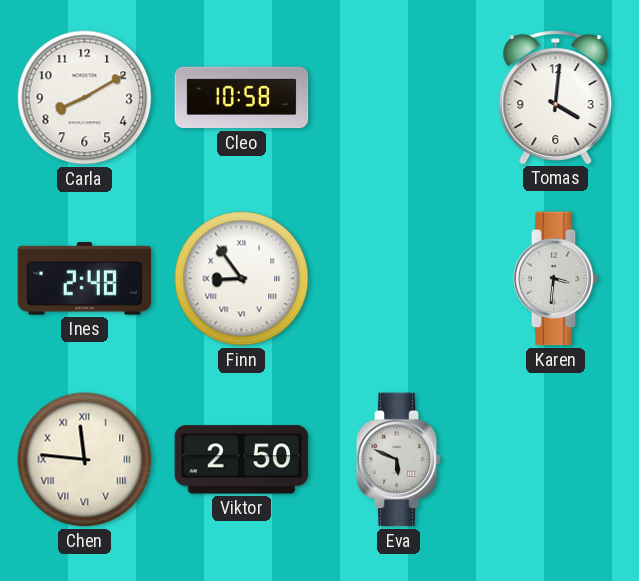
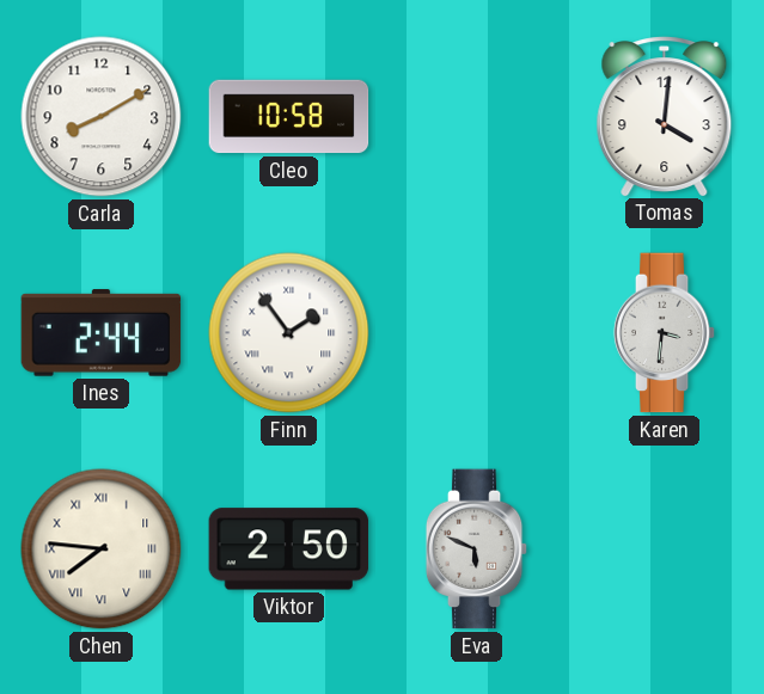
Ines: 2:48 -> 2:44
Finn: 8:54 -> 1:54
Chen: 11:46 -> 7:46
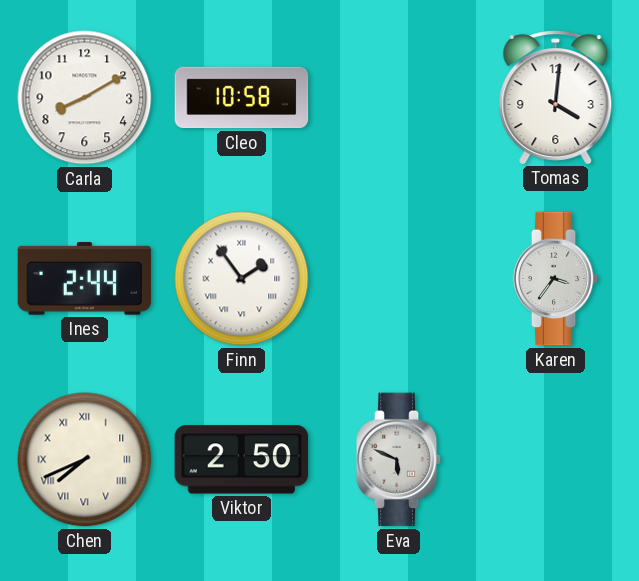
Karen: 3:31 -> 3:36
Chen: 7:46 -> 7:41
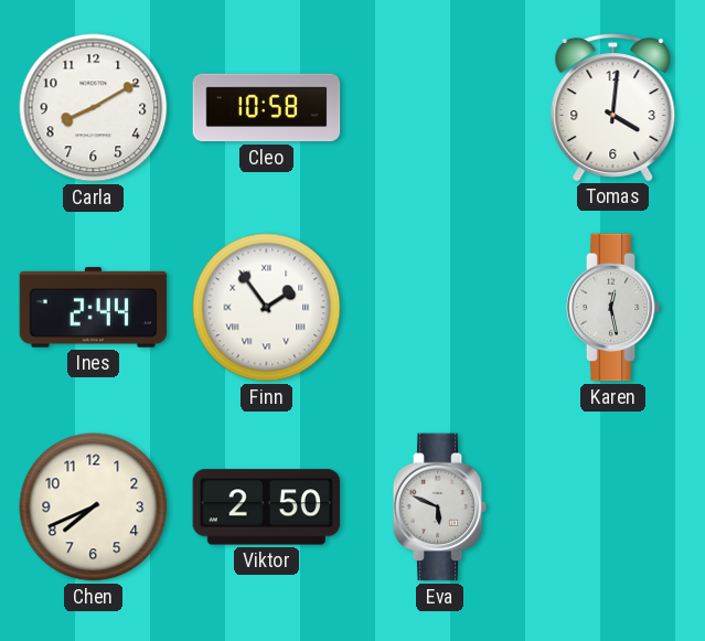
Karen: 3:36 -> 12:28
Chen numerals: Roman -> Arabic
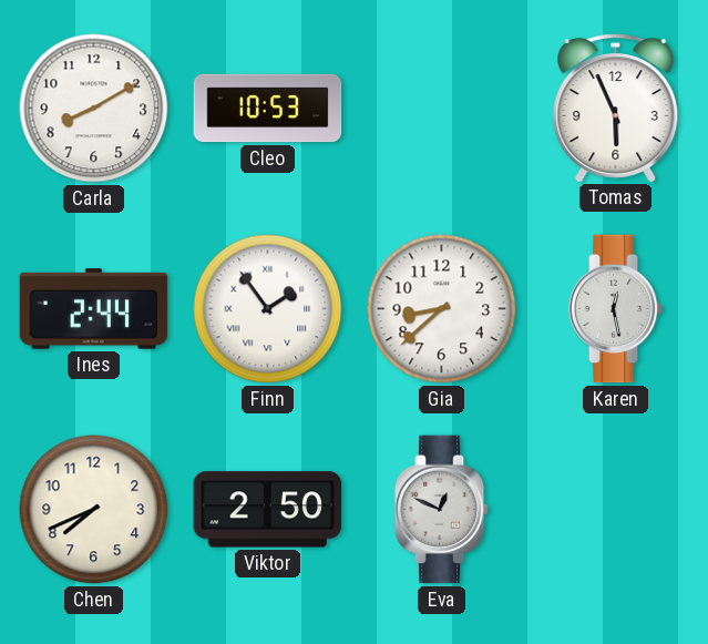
Cleo: 10:58 -> 10:53
Tomas: 4:01 -> 5:56
Gia: none -> 8:38
Eva: 5:49 -> 12:49
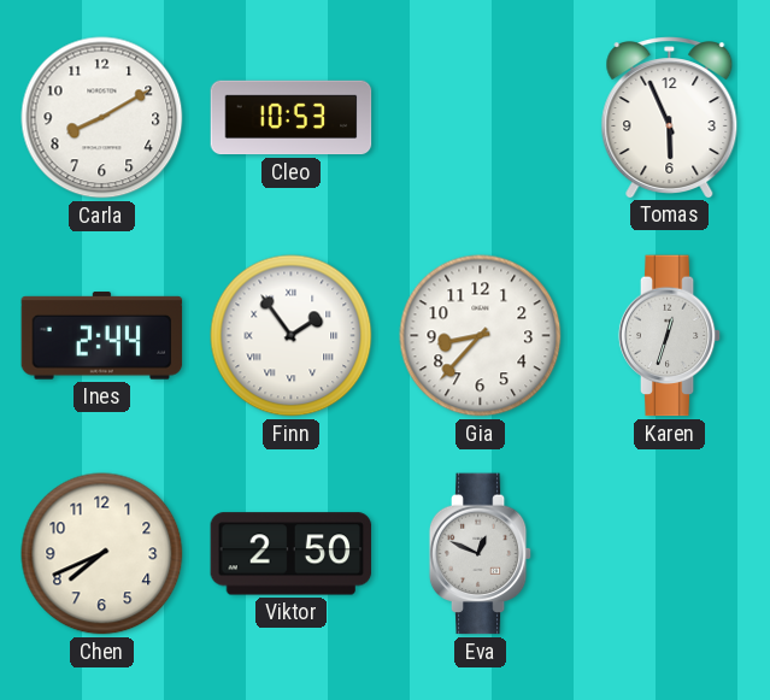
Gia: 8:38 -> 8:37
Karen: 12:28 -> 12:33
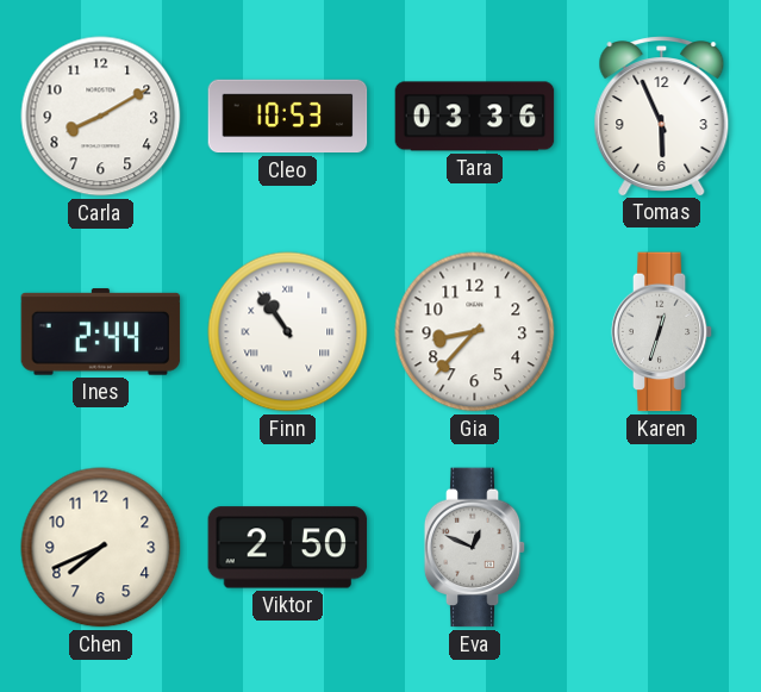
Tara: none -> 03:36
Finn: 1:54 -> 10:54
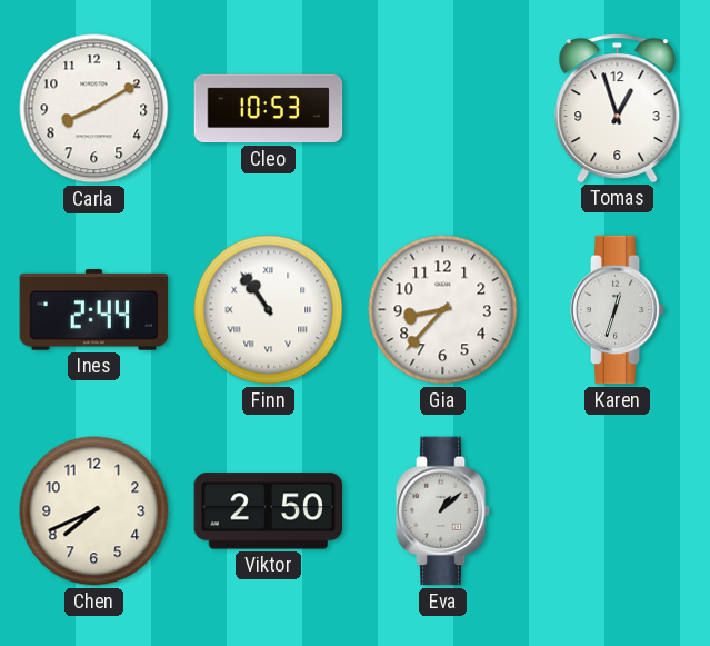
Tara: 03:36 -> none
Tomas: 5:56 -> 12:57
Eva: 12:49 -> 1:08
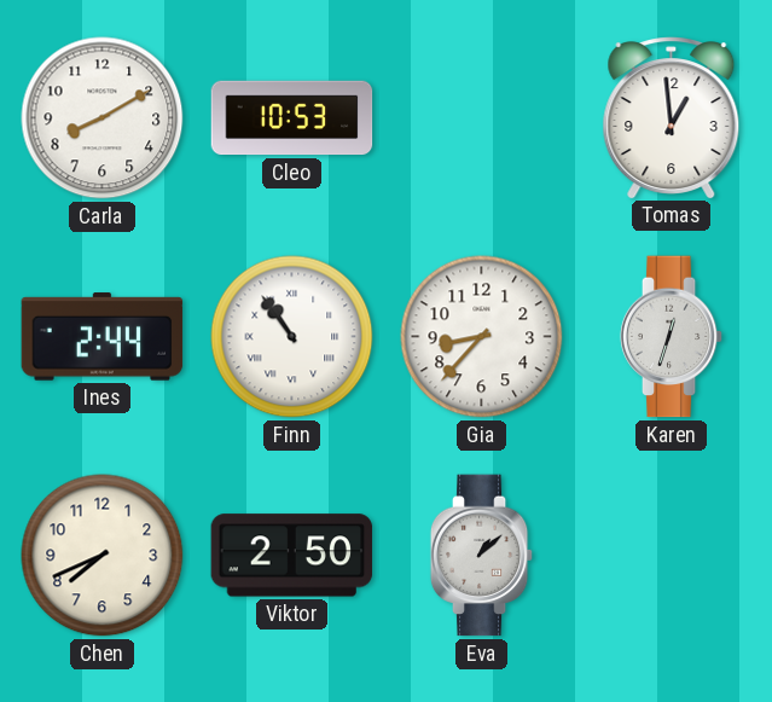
Tomas: 12:57 -> 12:59
